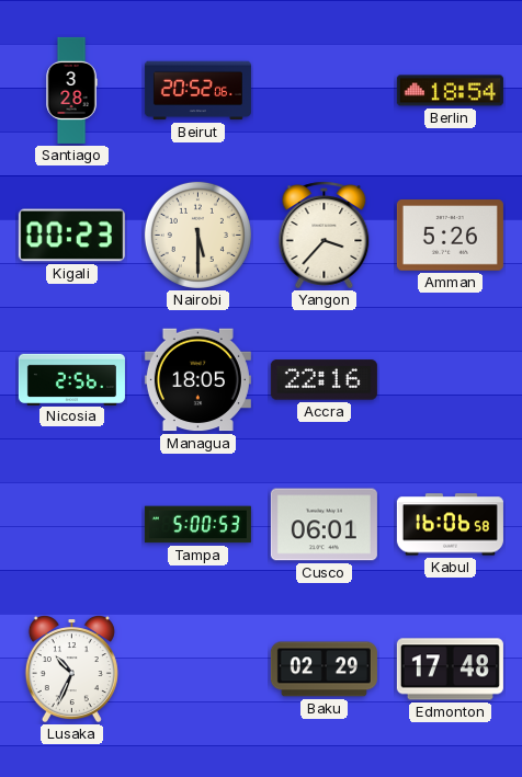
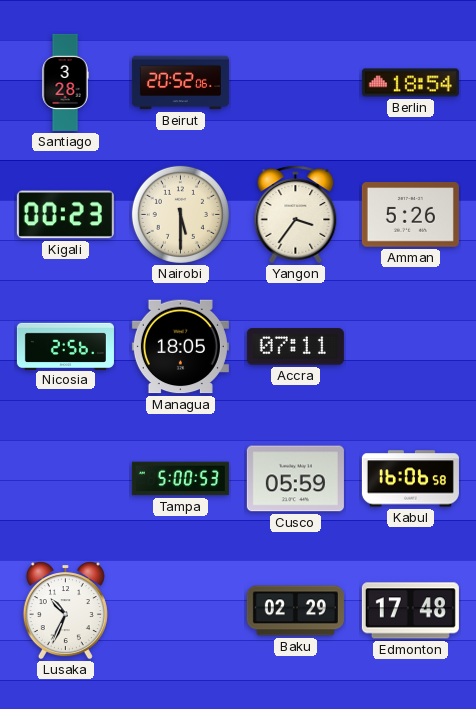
Yangon: 3:37 -> 3:36
Accra: 22:16 -> 07:11
Cusco: 06:01 -> 05:59
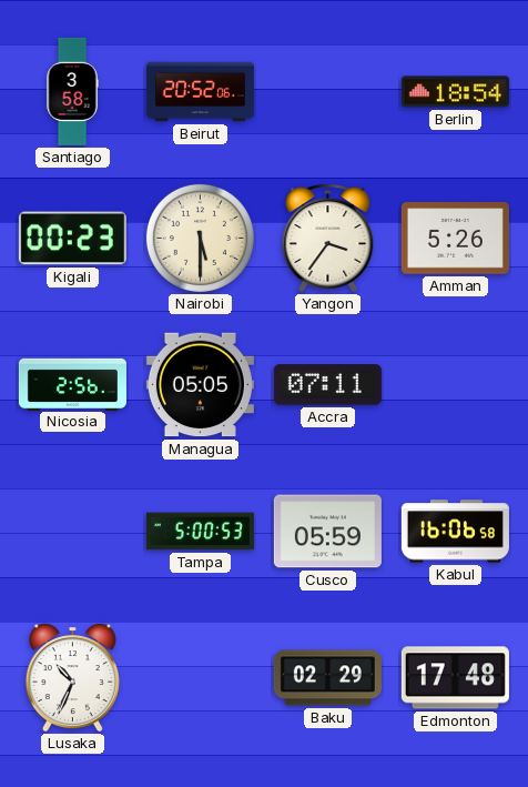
Santiago: 3:28 -> 3:58
Managua: 18:05 -> 05:05
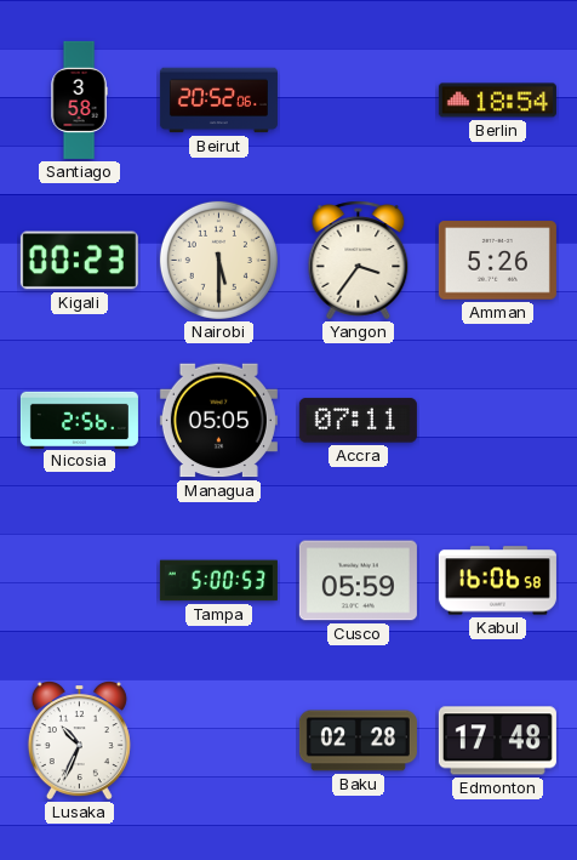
Baku: 02:29 -> 02:28
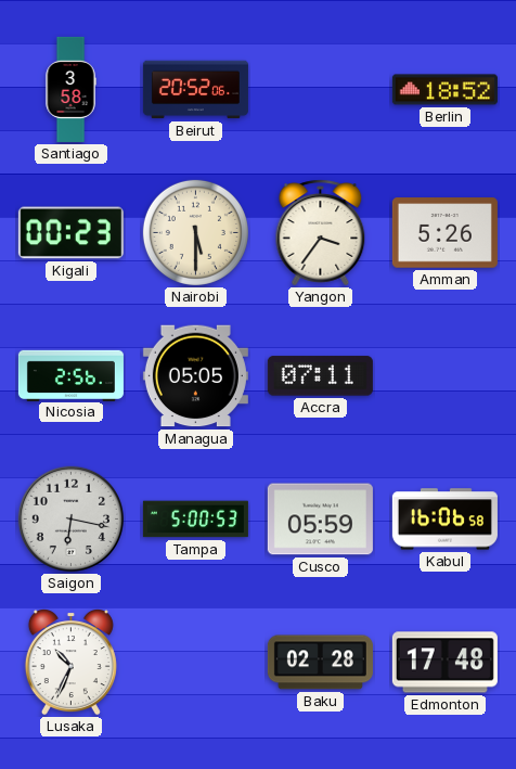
Berlin: 18:54 -> 18:52
Saigon: none -> 6:17
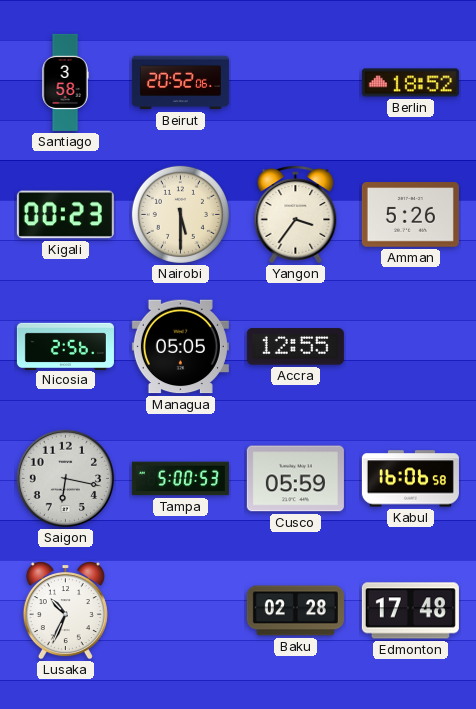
Accra: 07:11 -> 12:55
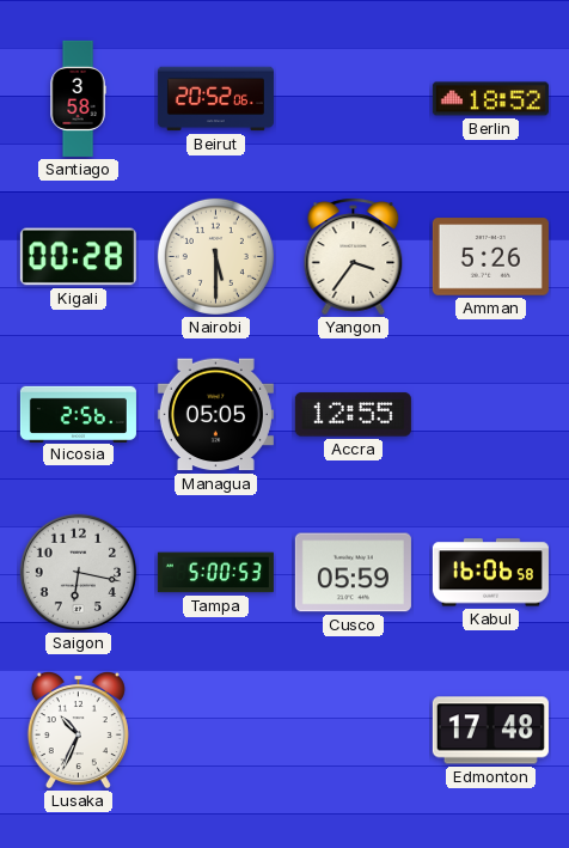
Kigali: 00:23 -> 00:28
Baku: 02:28 -> none
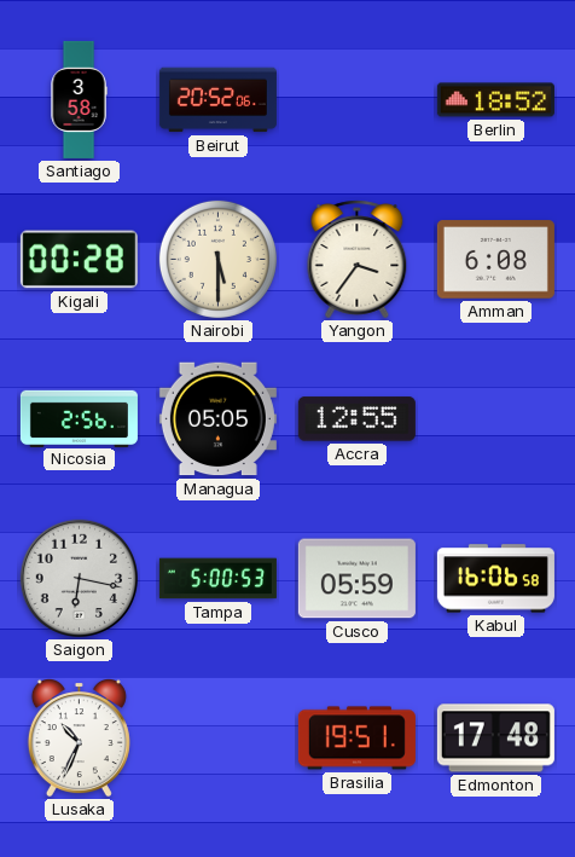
Amman: 5:26 -> 6:08
Brasilia: none -> 19:51
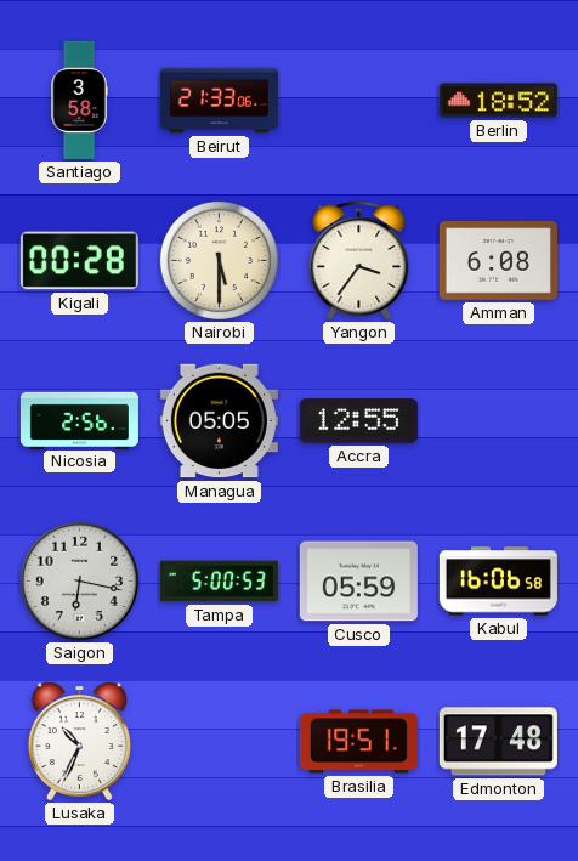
Beirut: 20:52 -> 21:33
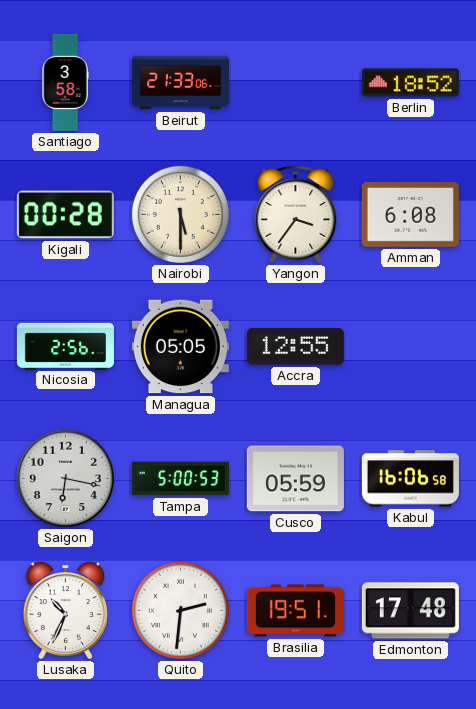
Quito: none -> 2:31
